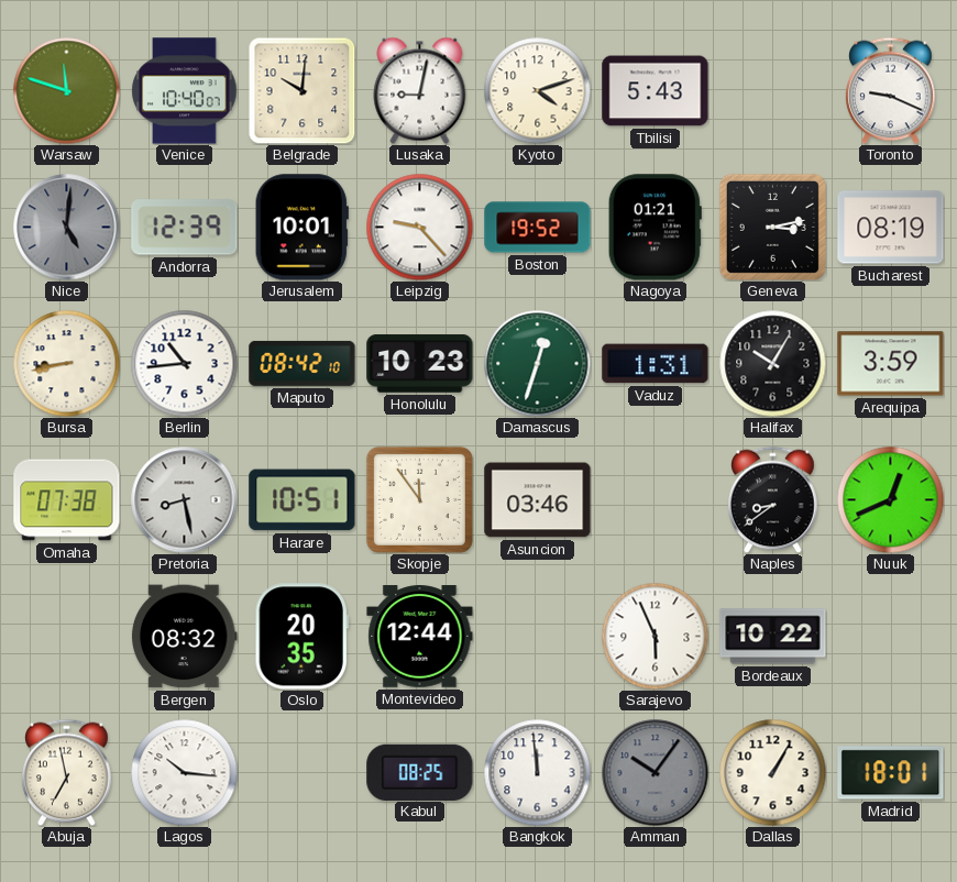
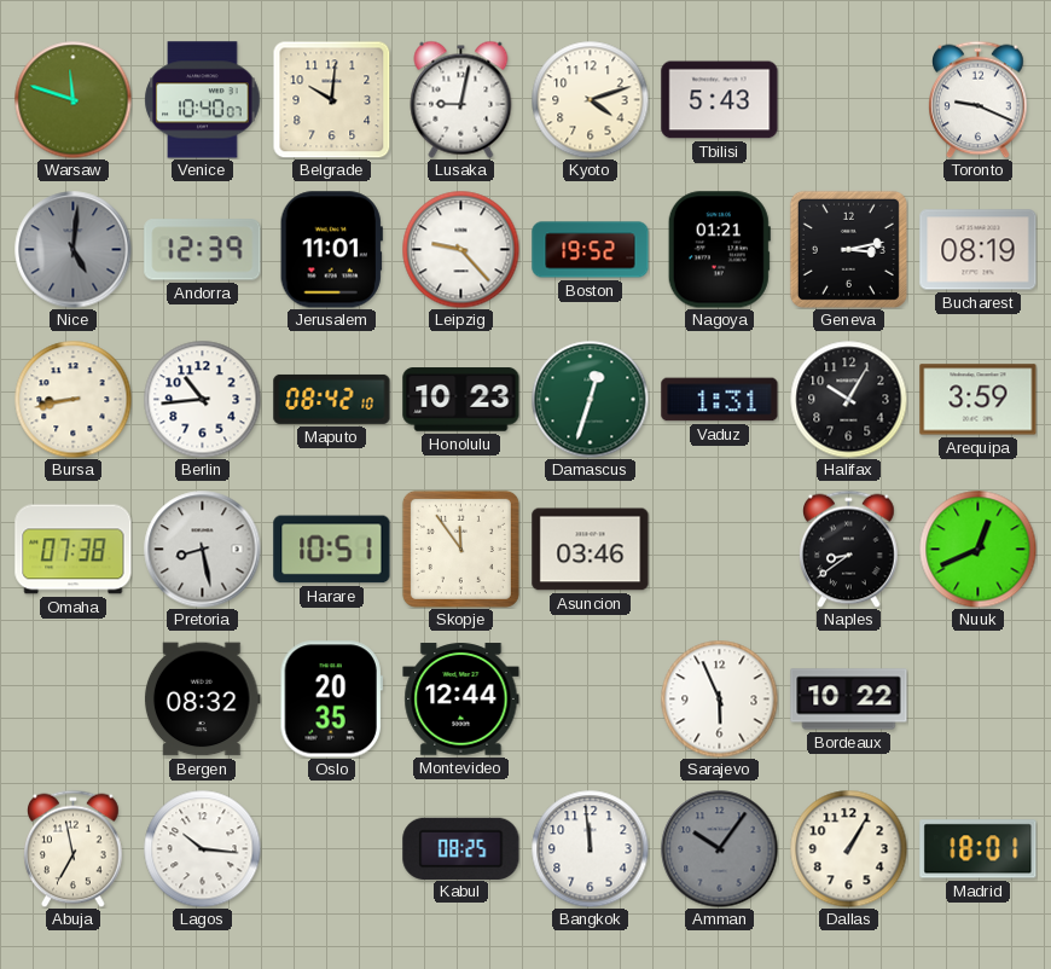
Jerusalem: 10:01 -> 11:01
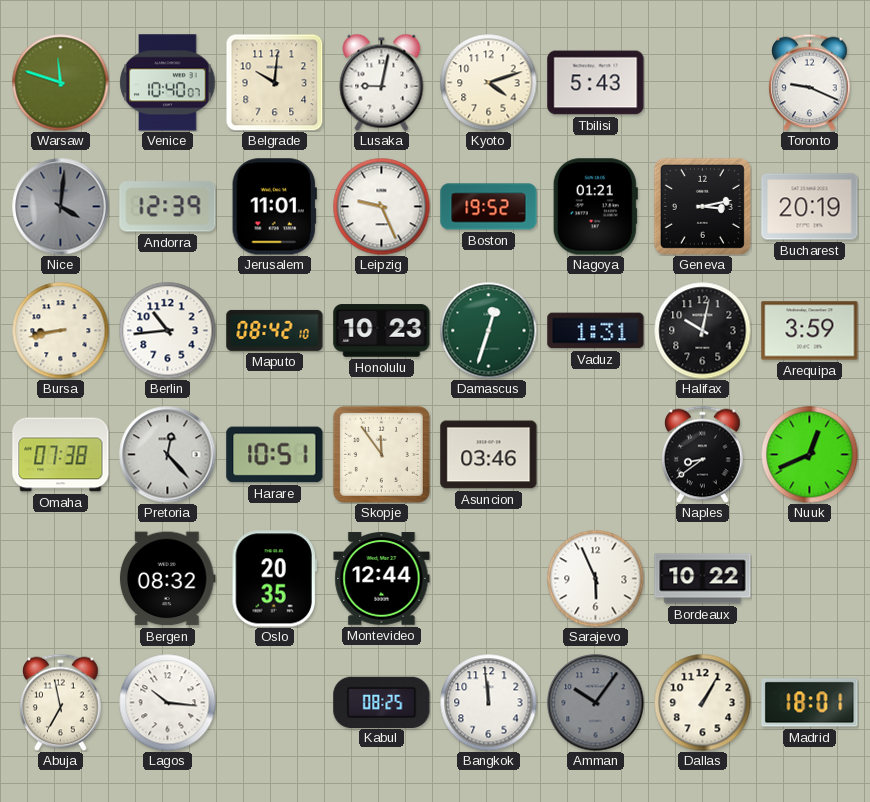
Nice: 5:01 -> 4:01
Leipzig: 9:23 -> 9:26
Bucharest: 08:19 -> 20:19
Halifax: 10:05 -> 10:02
Pretoria: 8:28 -> 12:23
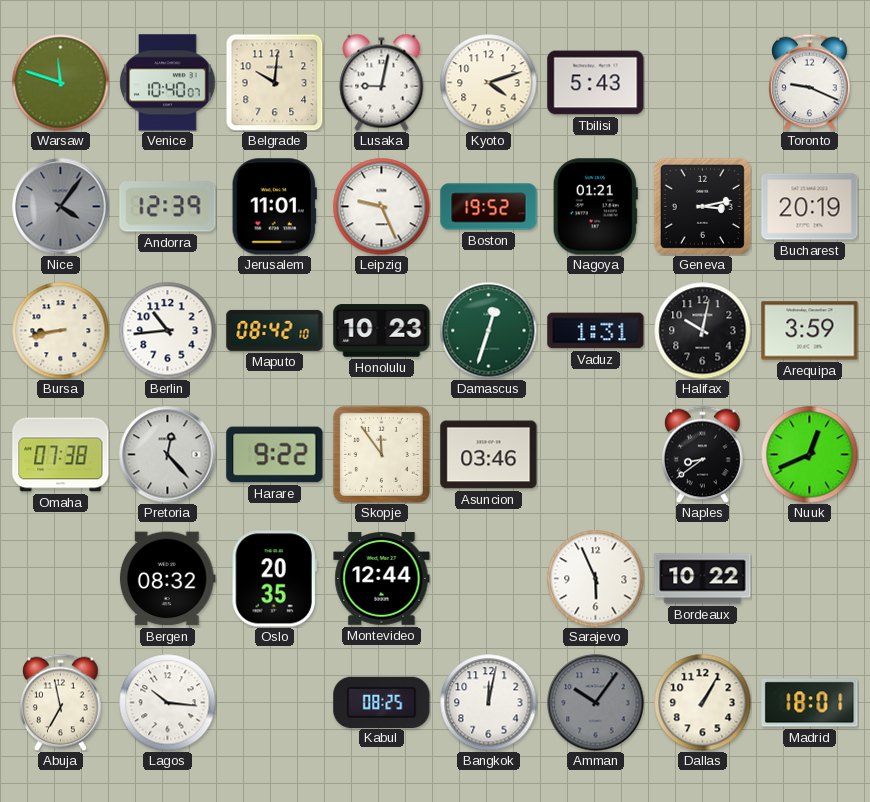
Nice: 4:01 -> 4:06
Harare: 10:51 -> 9:22
Bangkok: 11:59 -> 12:02
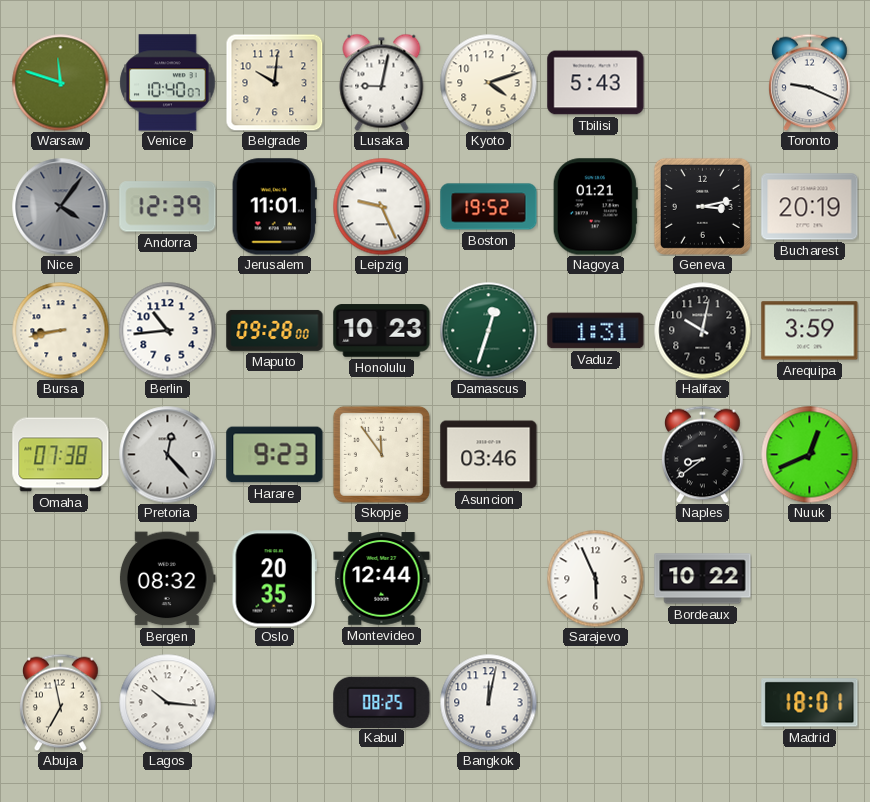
Maputo: 08:42 -> 09:28
Harare: 9:22 -> 9:23
Amman: 10:06 -> none
Dallas: 1:05 -> none
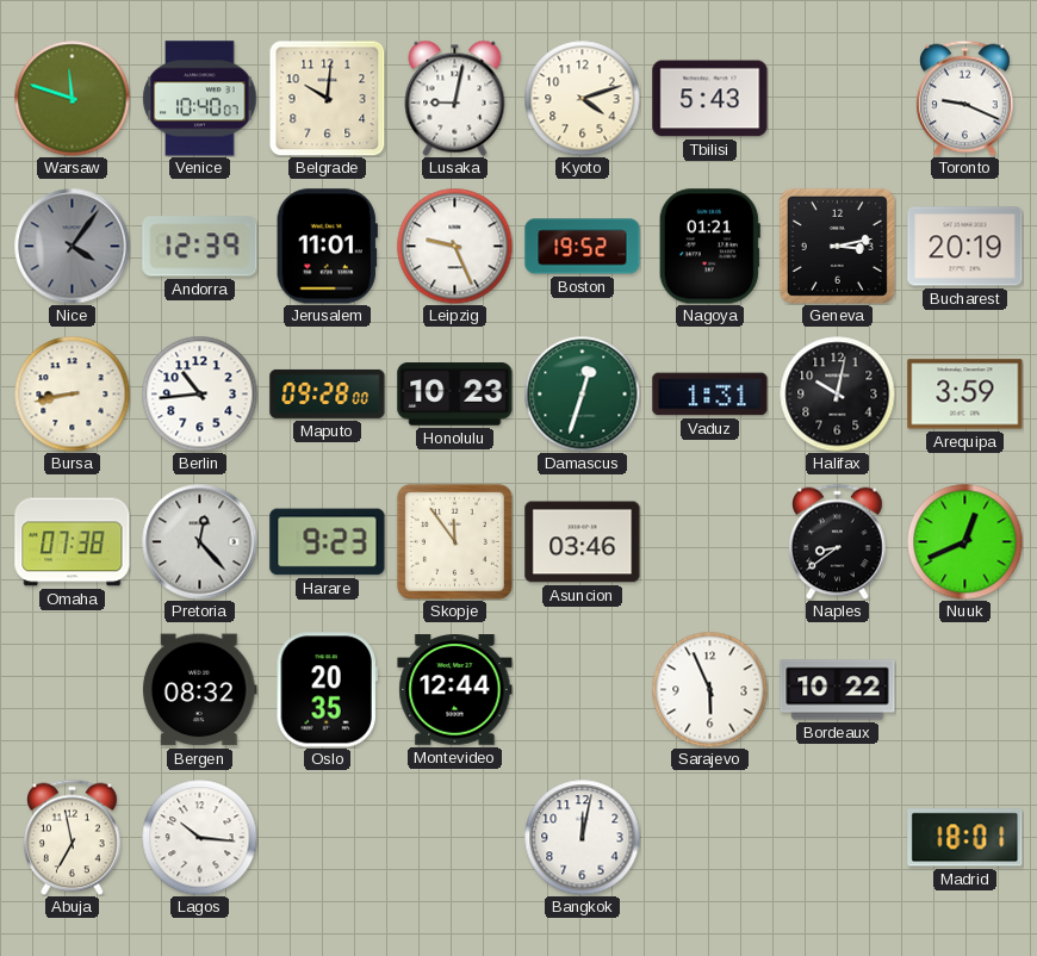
Kabul: 08:25 -> none
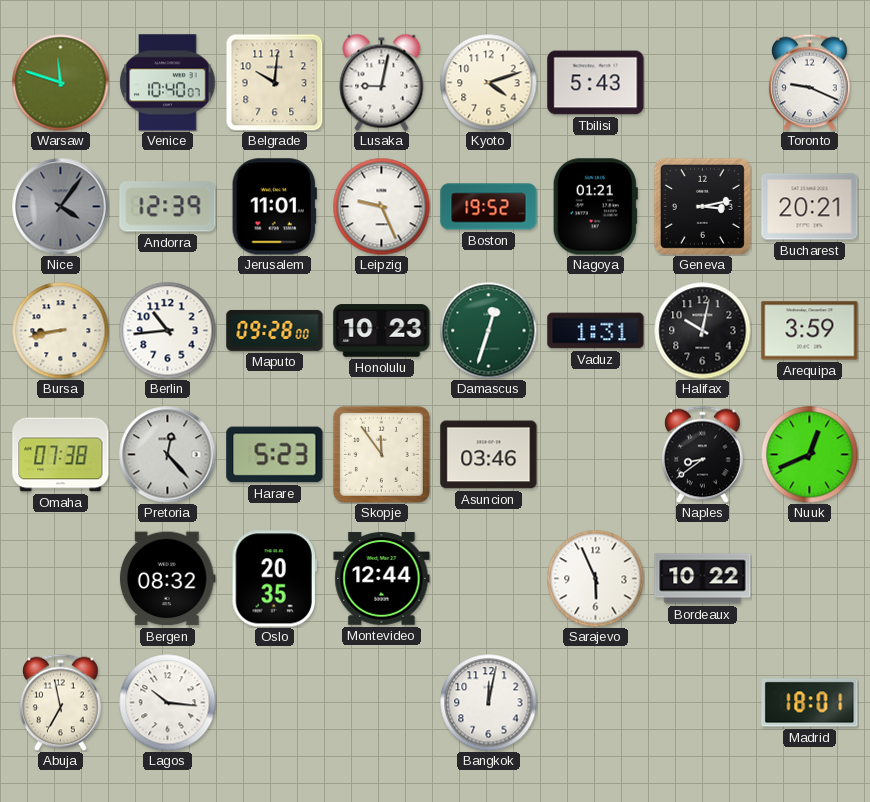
Bucharest: 20:19 -> 20:21
Harare: 9:23 -> 5:23
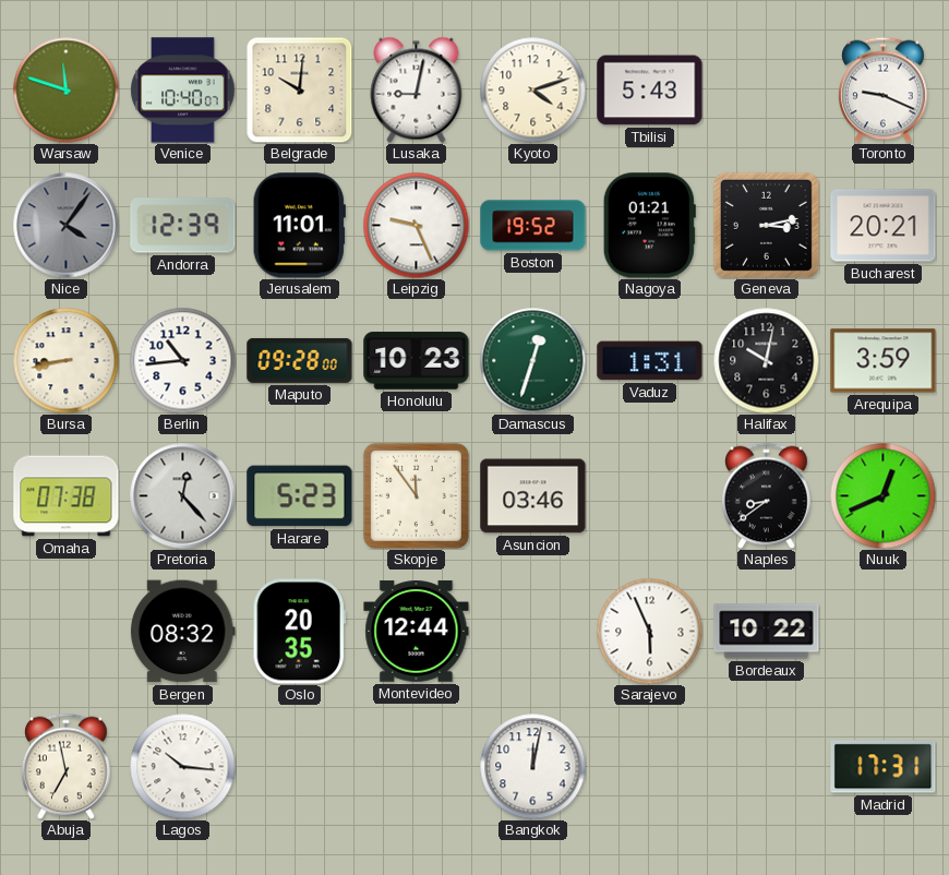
Madrid: 18:01 -> 17:31
